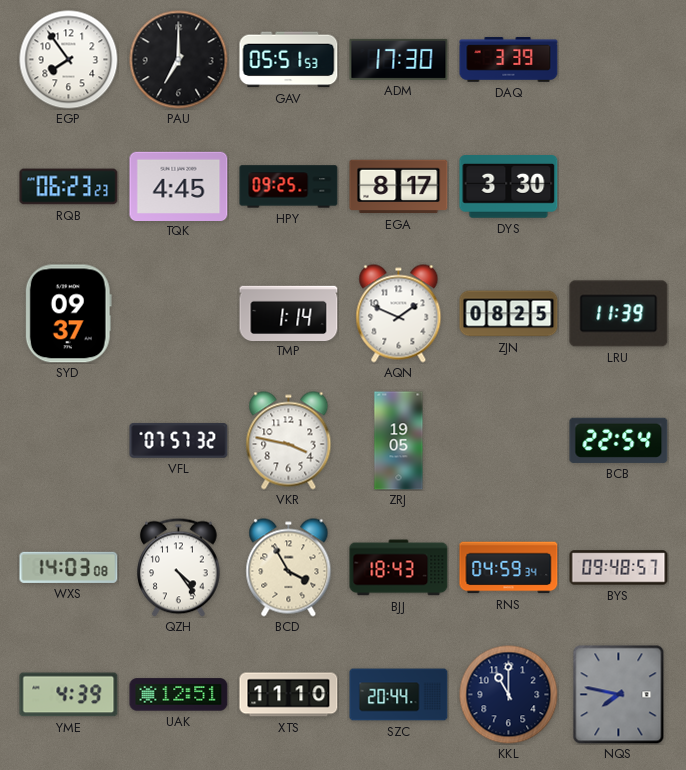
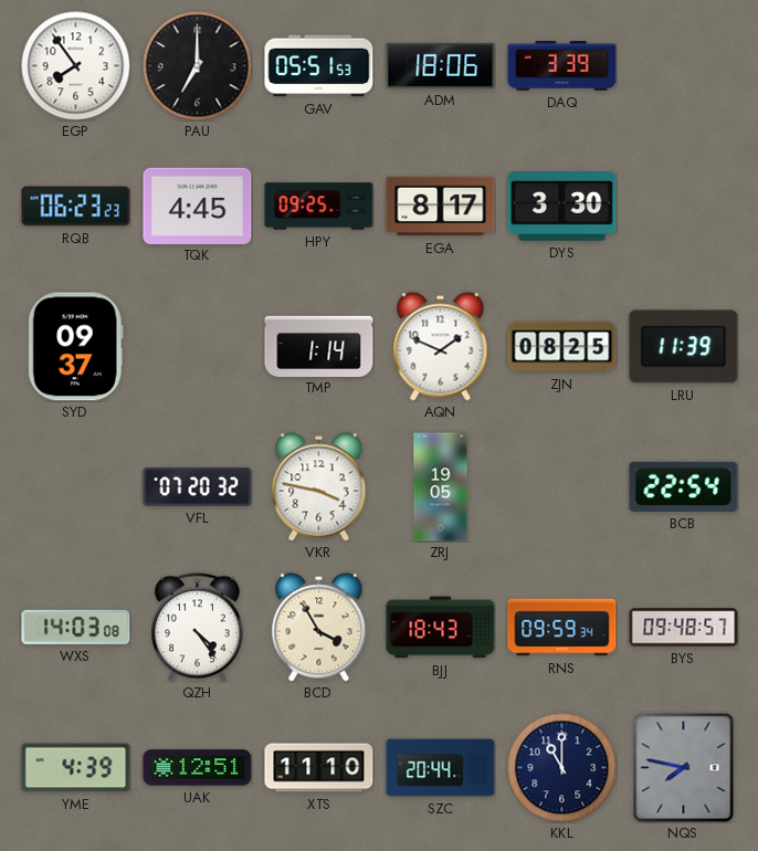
ADM: 17:30 -> 18:06
VFL: 07:57 -> 07:20
RNS: 04:59 -> 09:59
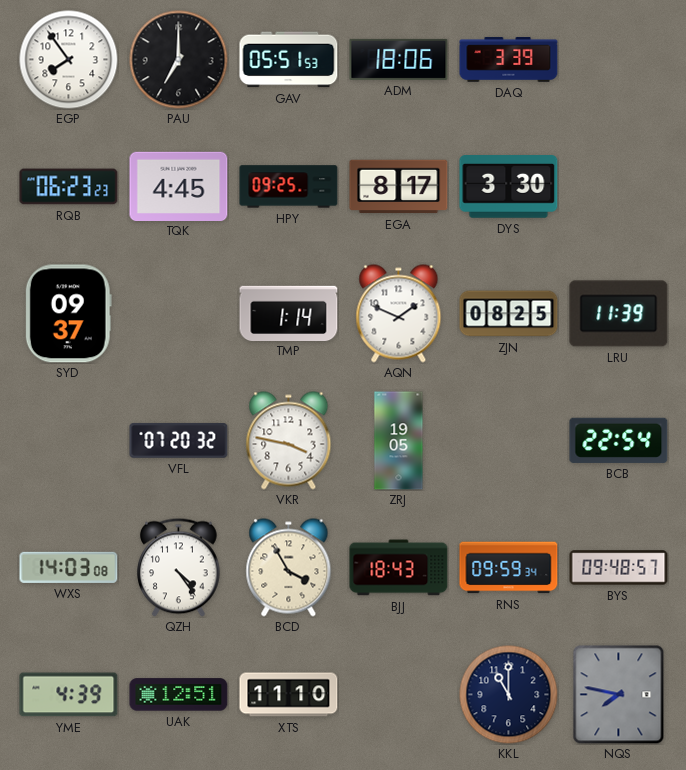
SZC: 20:44 -> none
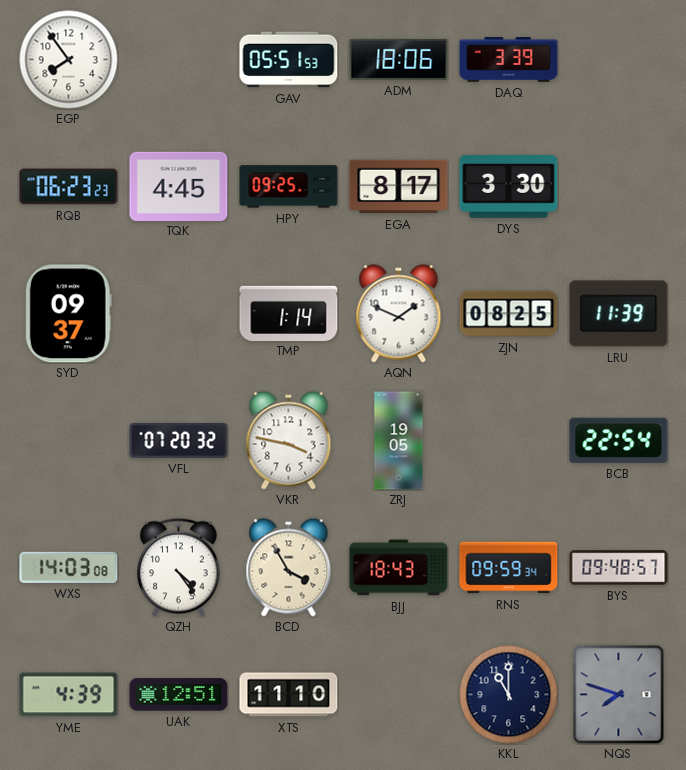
PAU: 7:00 -> none
NQS: 7:47 -> 7:48
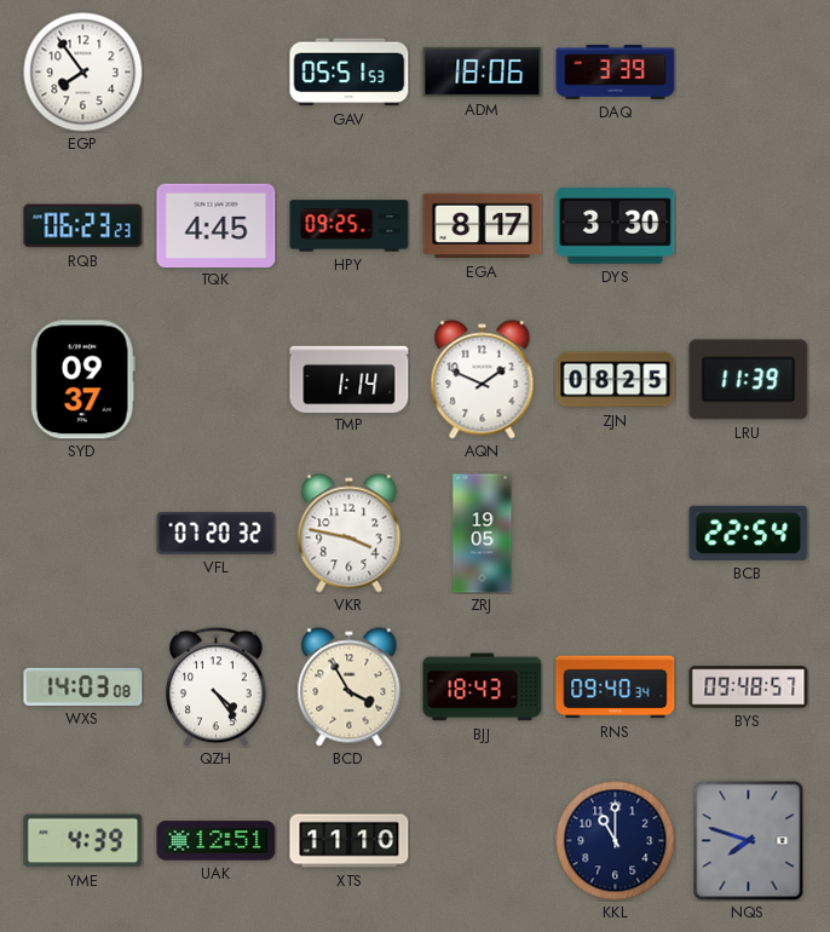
RNS: 09:59 -> 09:40
